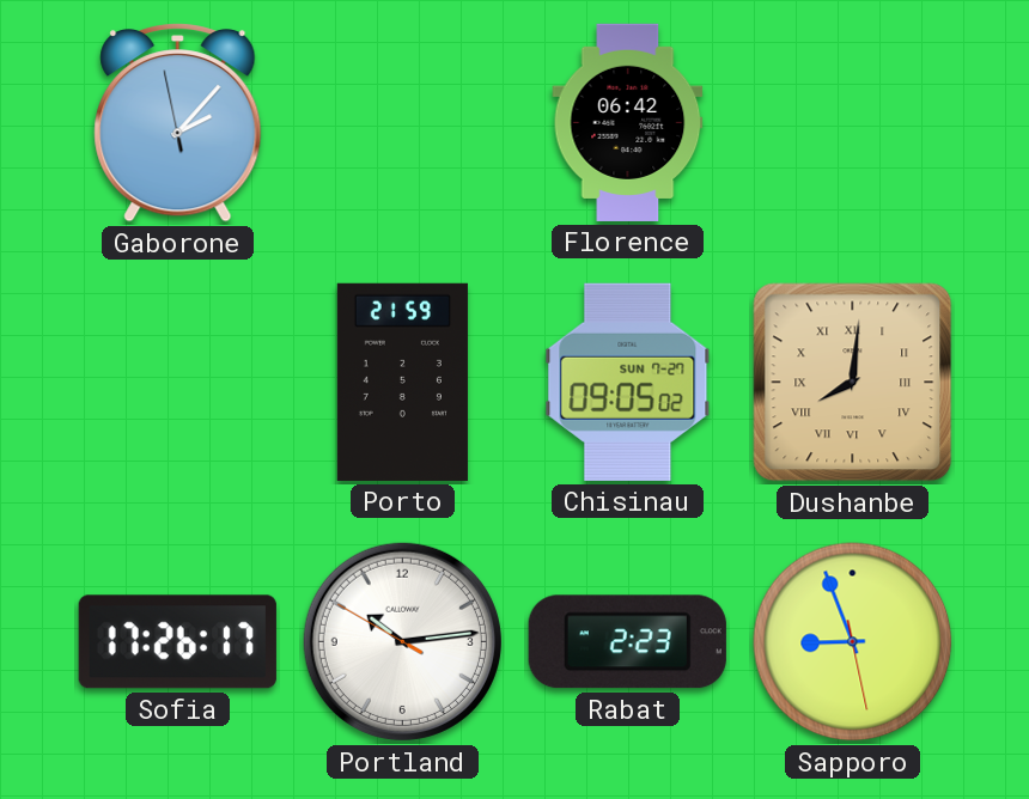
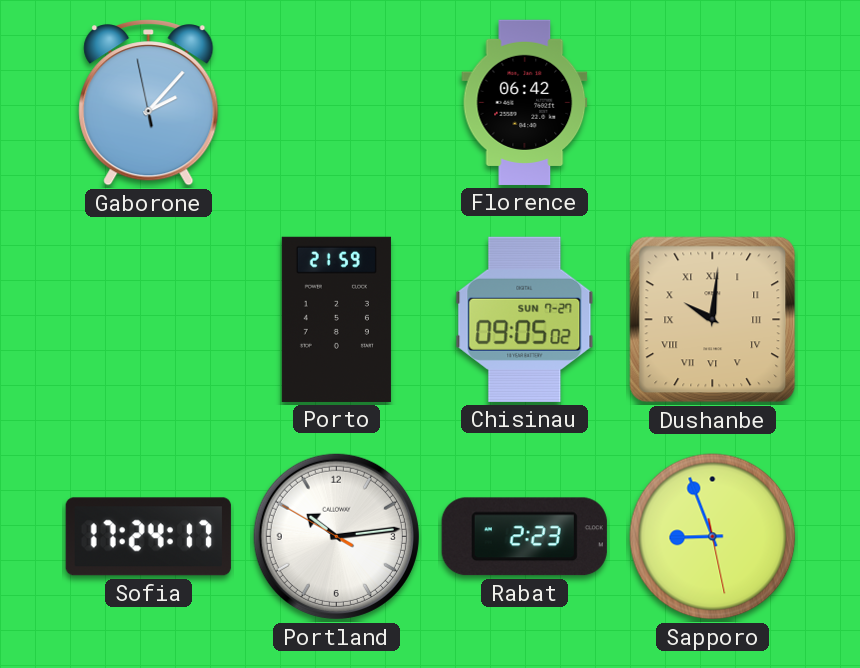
Dushanbe: 8:01 -> 10:01
Sofia: 17:26 -> 17:24
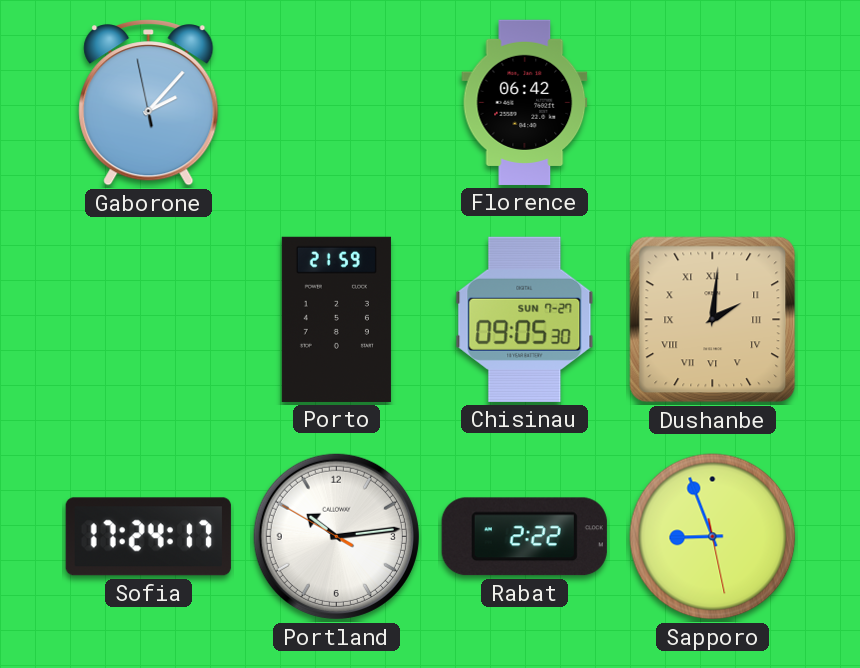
Chisinau: 09:05:02 -> 09:05:30
Dushanbe: 10:01 -> 2:01
Rabat: 2:23 -> 2:22
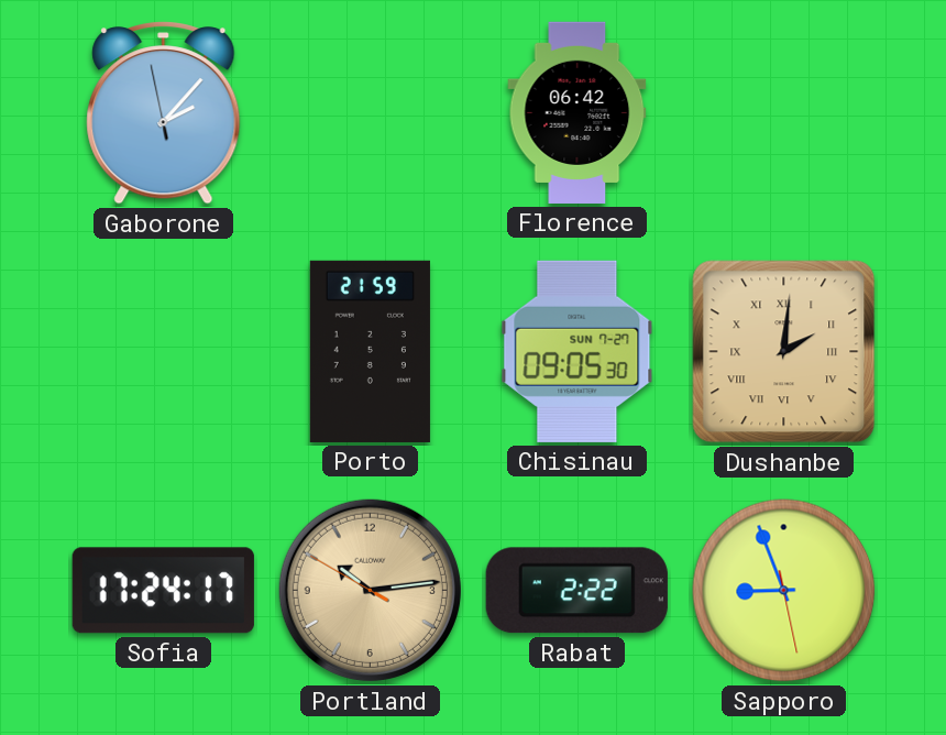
Portland dial: white -> champagne
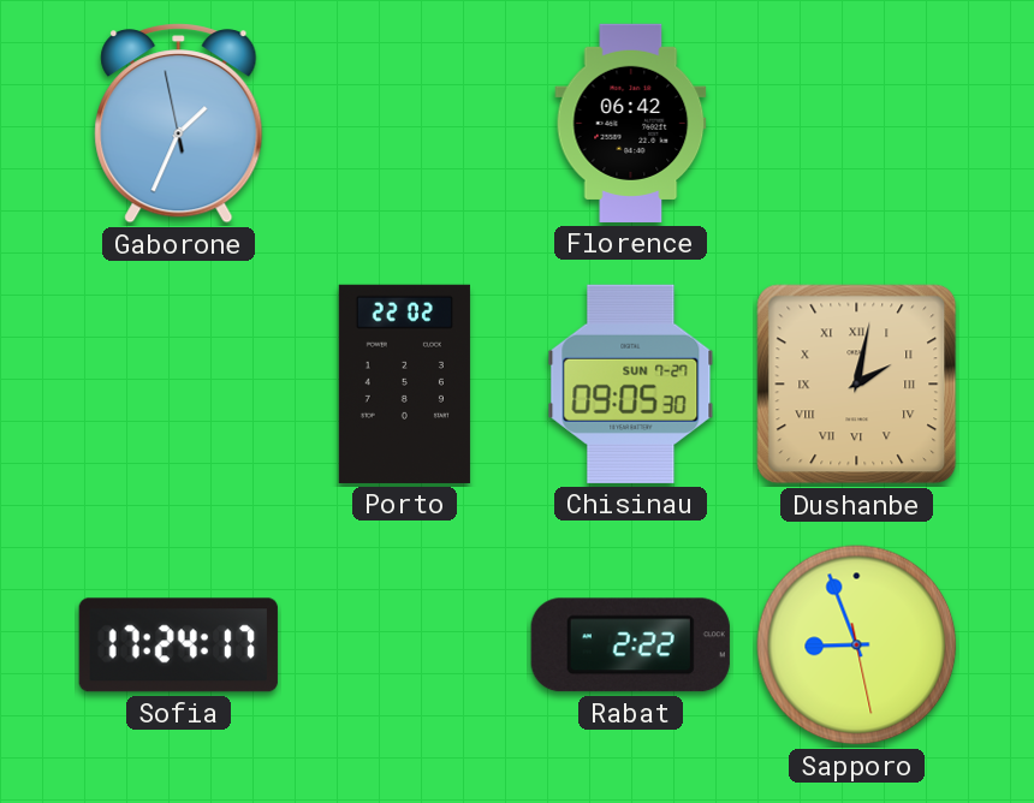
Gaborone: 2:06 -> 1:33
Porto: 21:59 -> 22:02
Dushanbe: 2:01 -> 2:02
Portland: 10:13 -> none
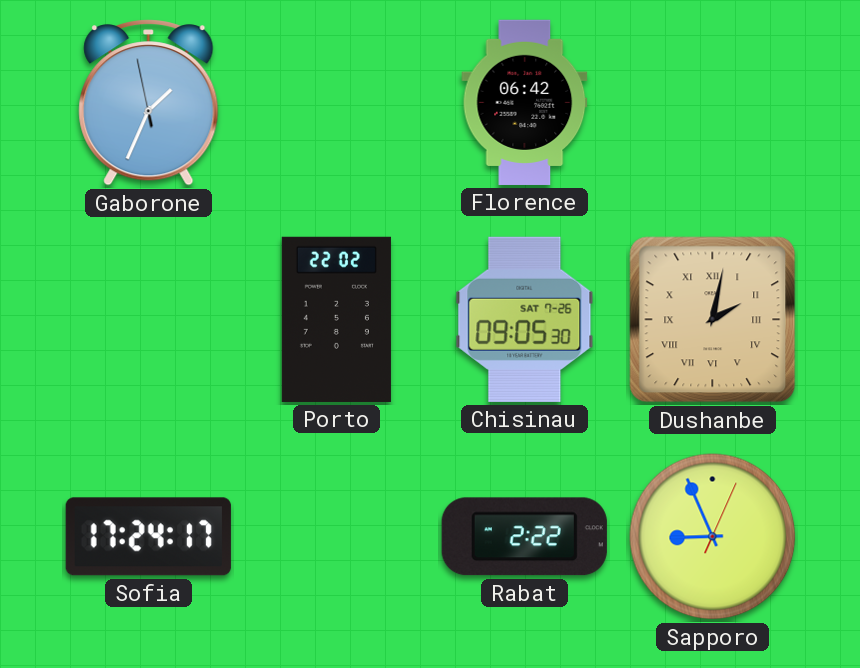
Chisinau date: SUN 7-27 -> SAT 7-26
Sapporo: 8:56:28 -> 8:56:04
